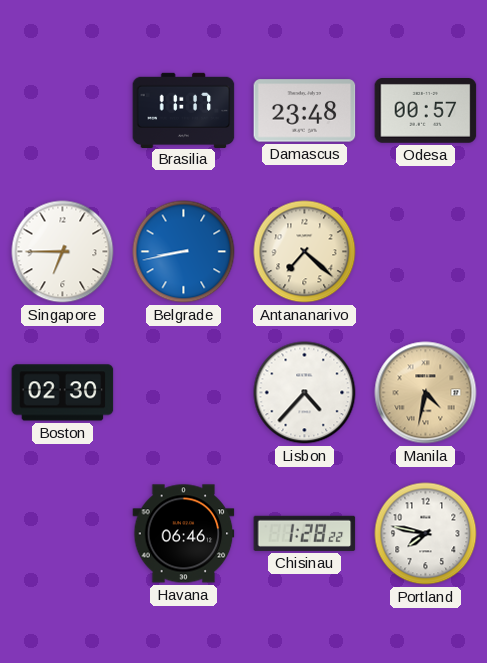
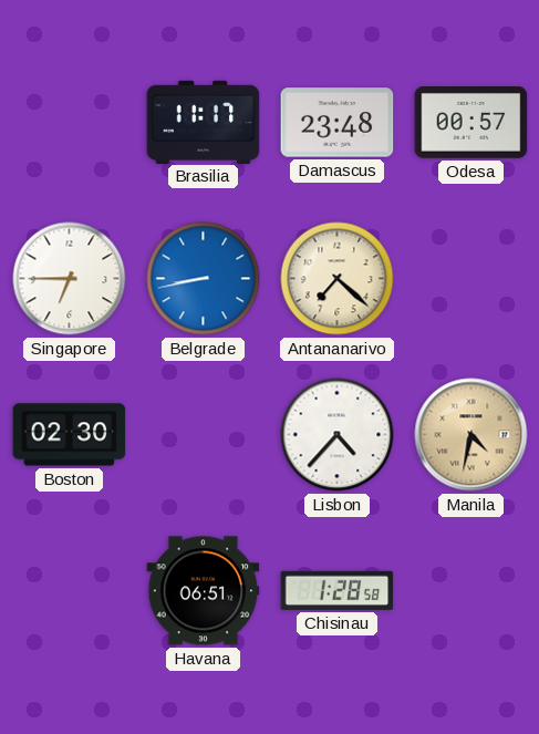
Havana: 06:46 -> 06:51
Chisinau: 1:28:22 -> 1:28:58
Portland: 7:47 -> none
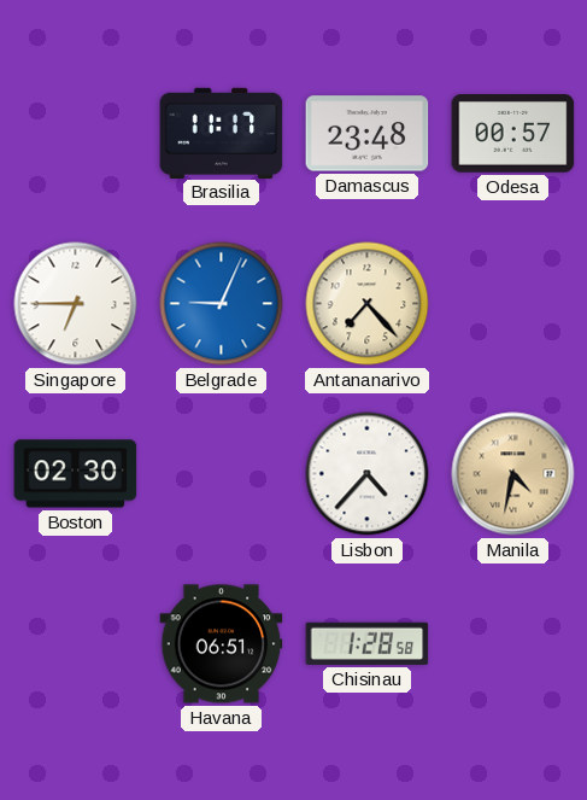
Belgrade: 8:43 -> 9:04
Antananarivo: 7:22 -> 7:23
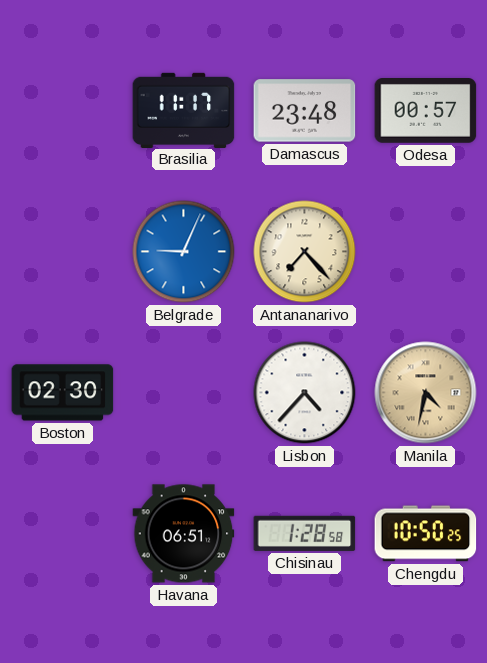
Singapore: 6:45 -> none
Chengdu: none -> 10:50
